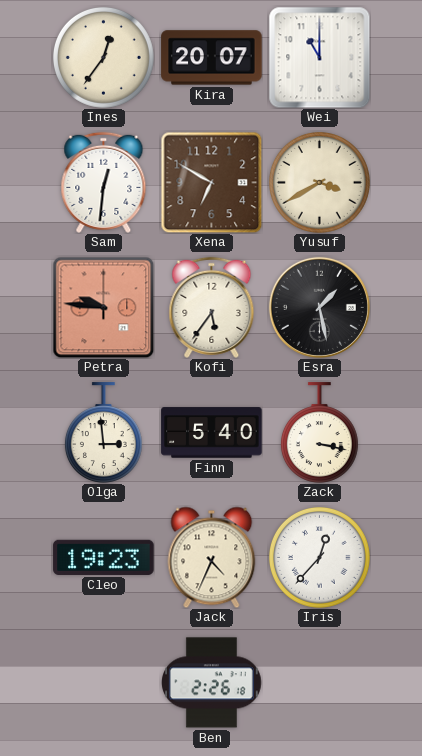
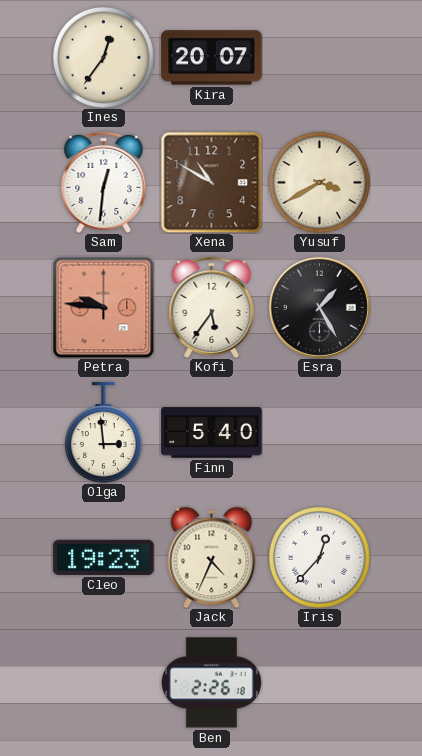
Wei: 11:00 -> none
Xena: 6:50 -> 10:50
Esra: 1:28 -> 1:25
Zack: 3:17 -> none
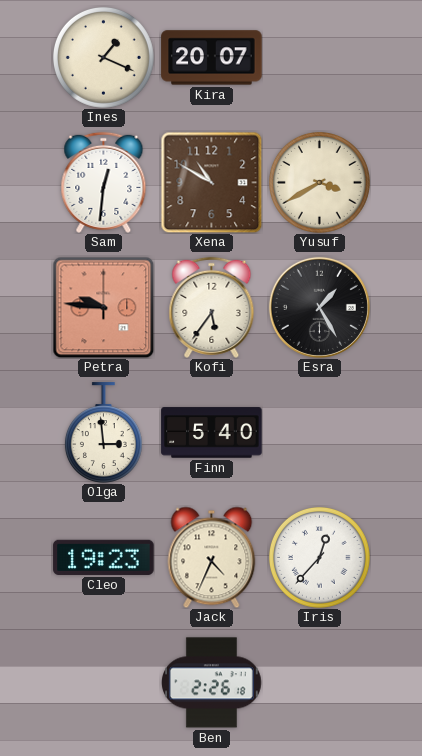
Ines: 12:36 -> 1:19
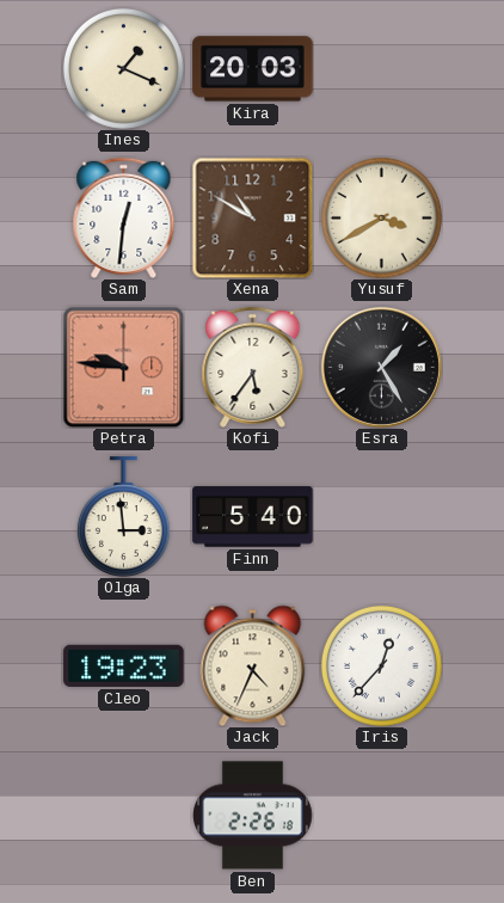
Kira: 20:07 -> 20:03
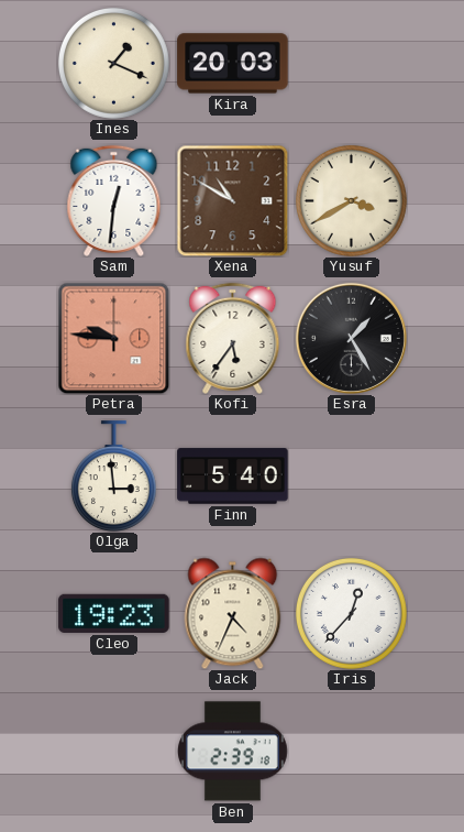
Ben: 2:26 -> 2:39
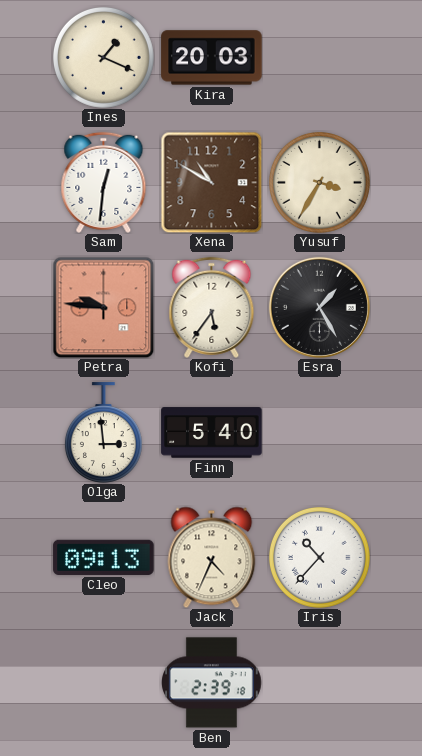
Yusuf: 3:40 -> 3:35
Cleo: 19:23 -> 09:13
Iris: 12:37 -> 10:37
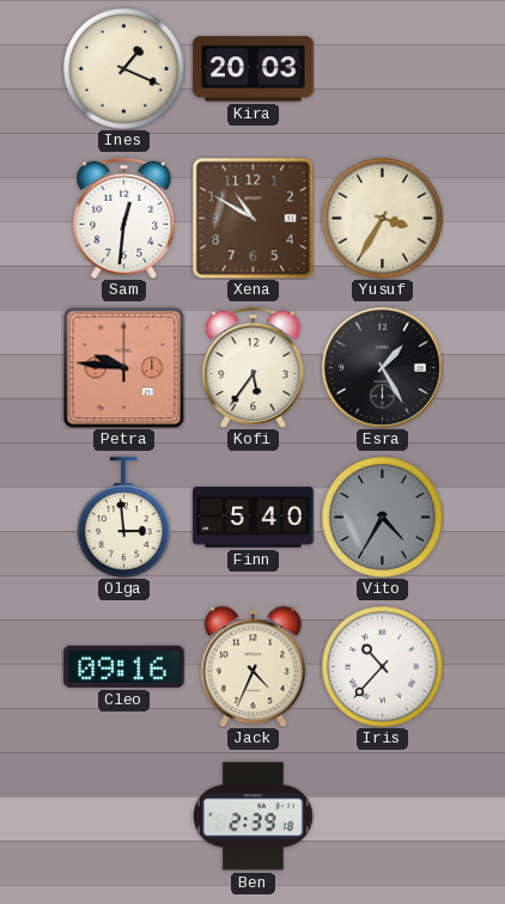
Vito: none -> 4:35
Cleo: 09:13 -> 09:16
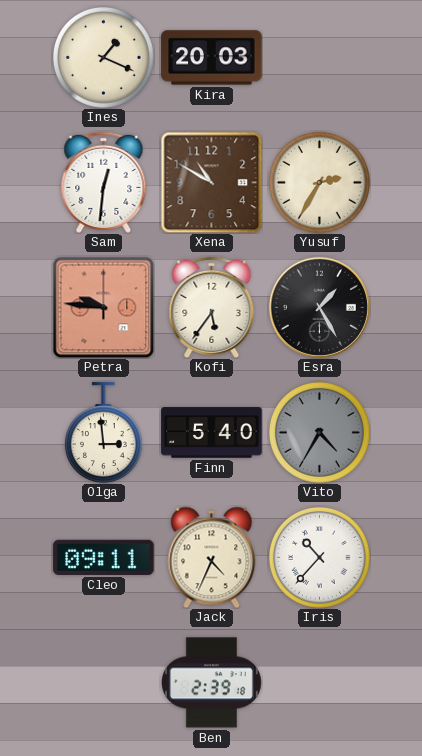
Yusuf: 3:35 -> 2:35
Cleo: 09:16 -> 09:11
